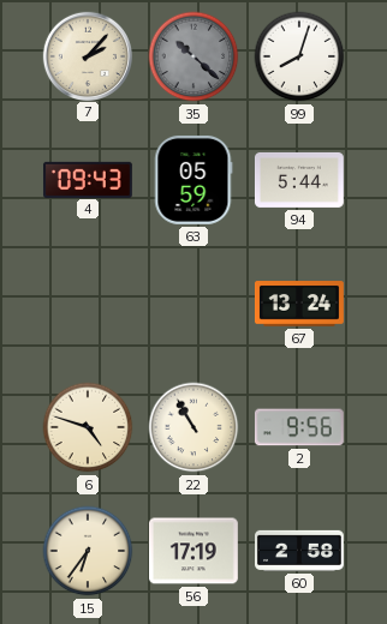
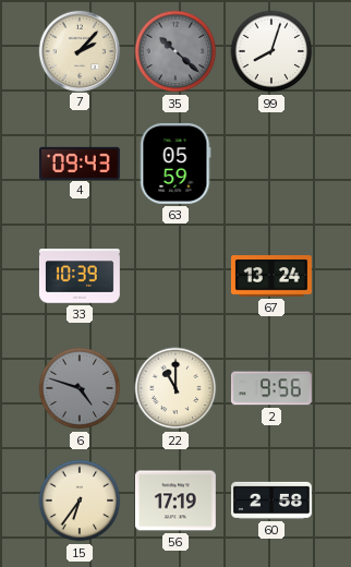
94: 5:44 -> none
33: none -> 10:39
6 dial: cream -> grey
22: 10:55 -> 11:00
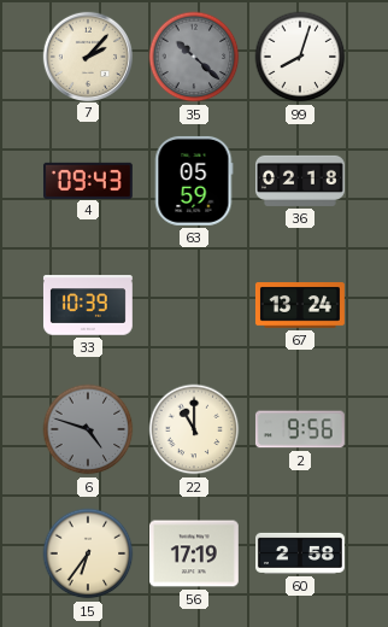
36: none -> 02:18
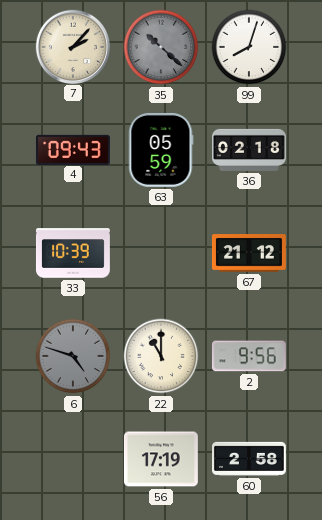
67: 13:24 -> 21:12
15: 6:36 -> none
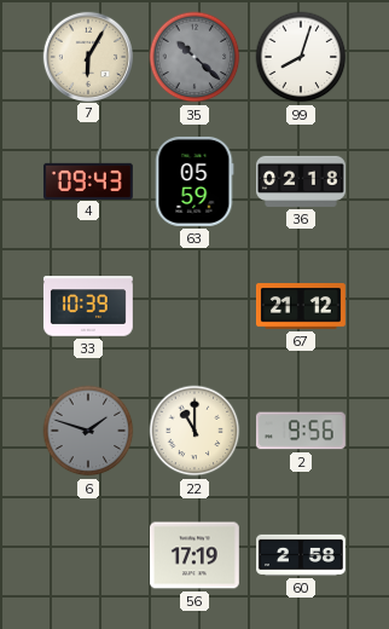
7: 2:07 -> 6:05
6: 4:48 -> 1:48
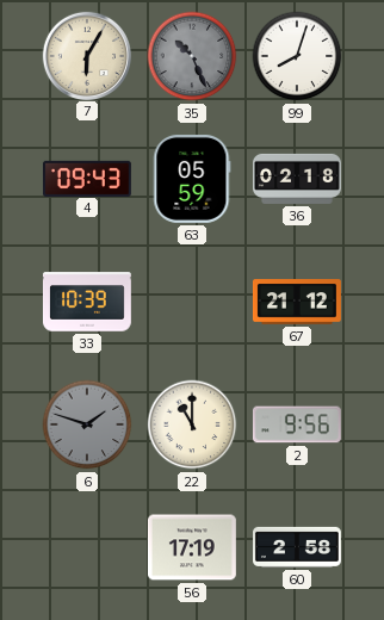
35: 10:22 -> 10:26
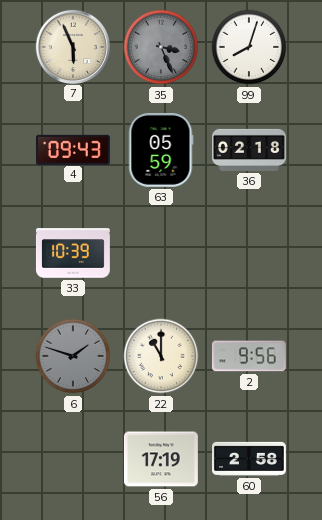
7: 6:05 -> 5:56
35: 10:26 -> 3:26
67: 21:12 -> none
